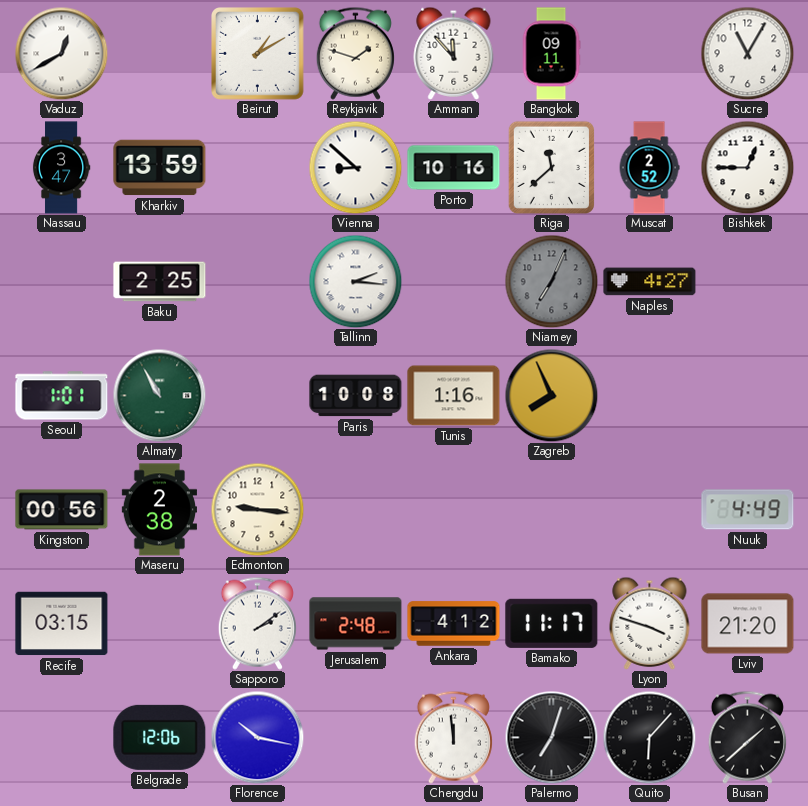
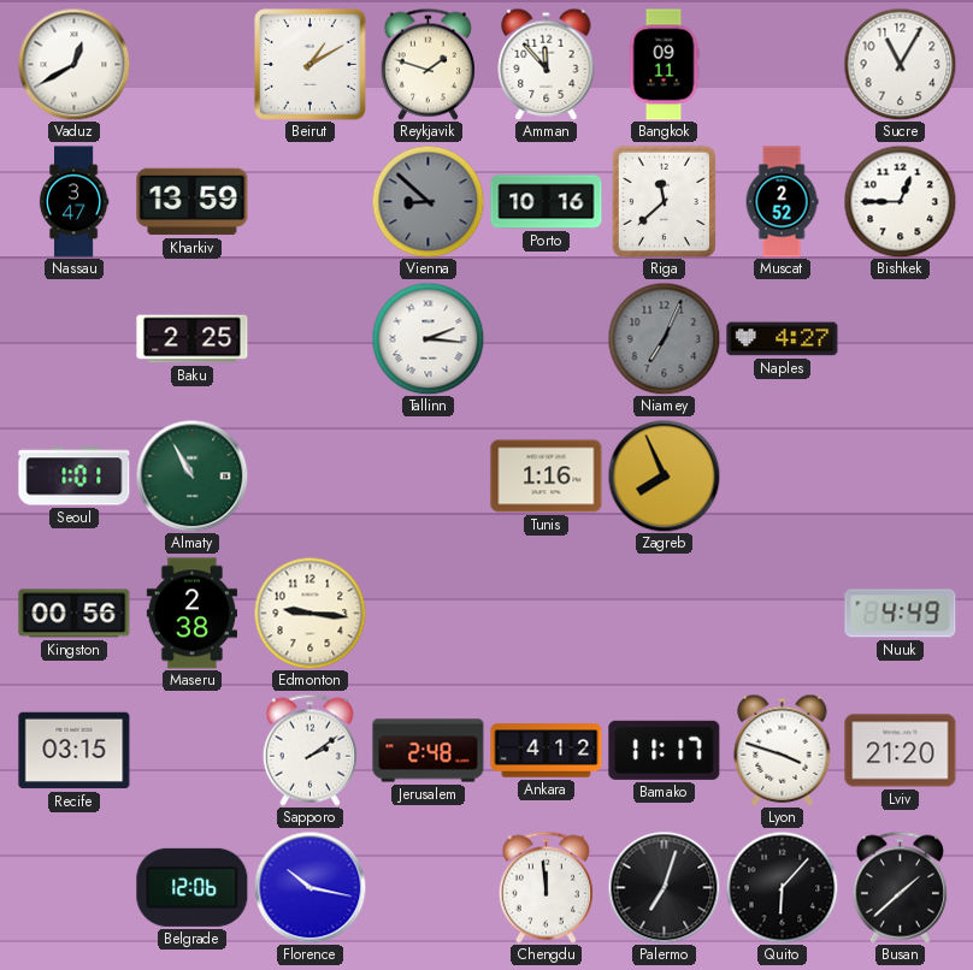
Vienna dial: white -> grey
Paris: 10:08 -> none
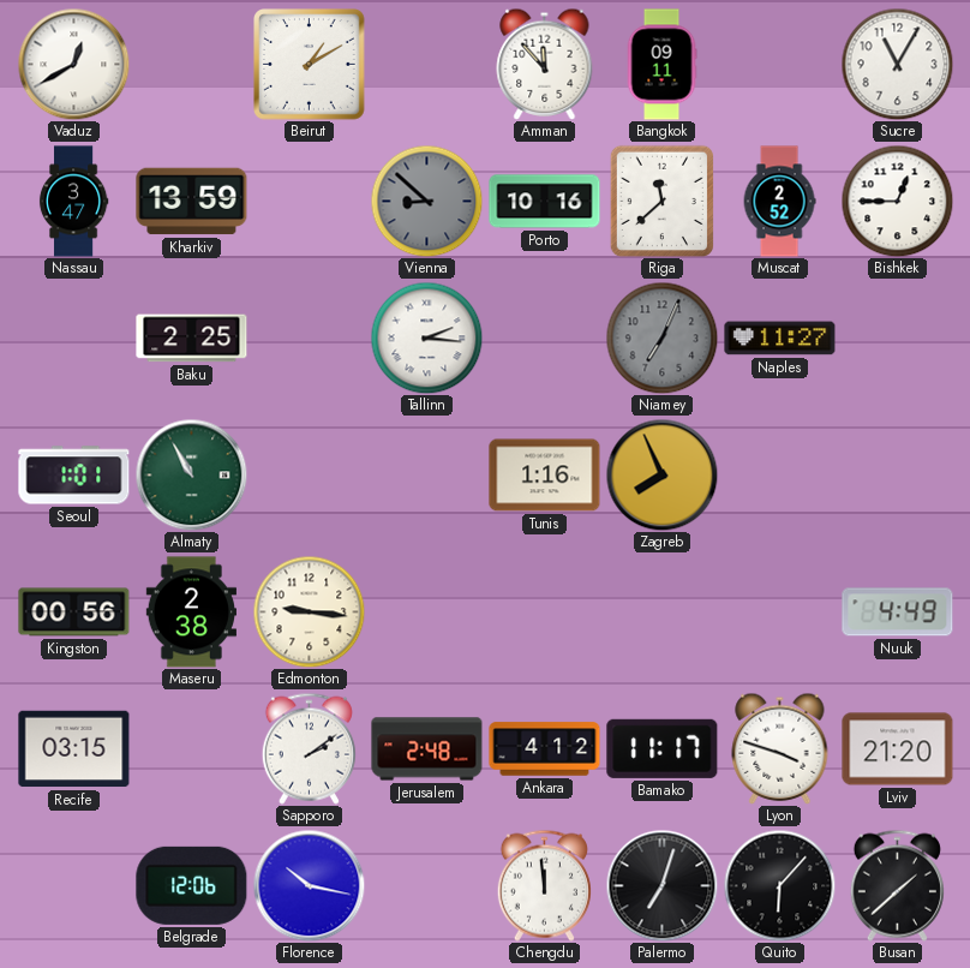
Reykjavik: 1:48 -> none
Naples: 4:27 -> 11:27
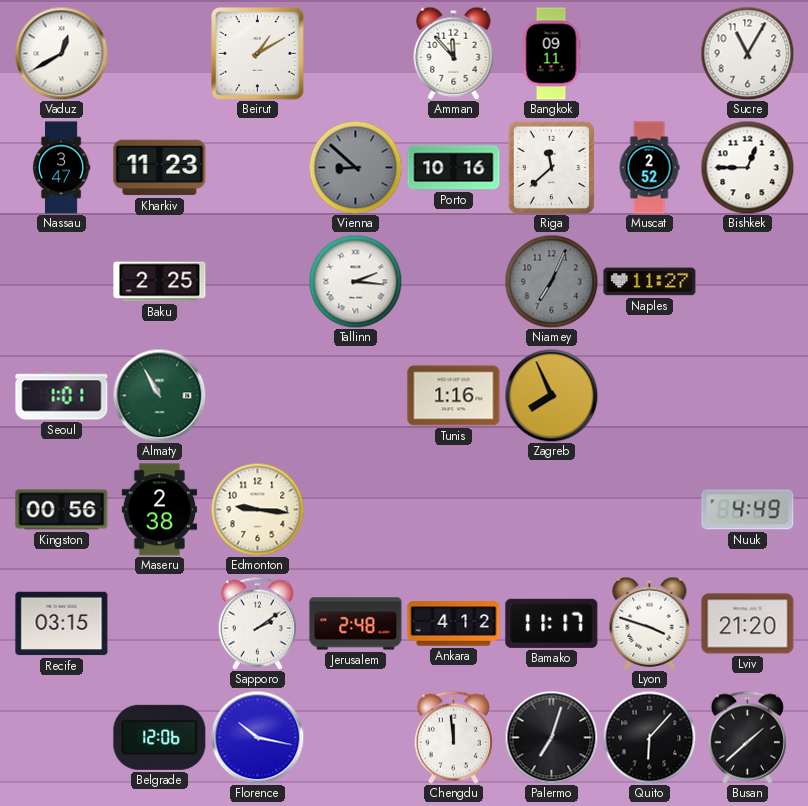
Kharkiv: 13:59 -> 11:23
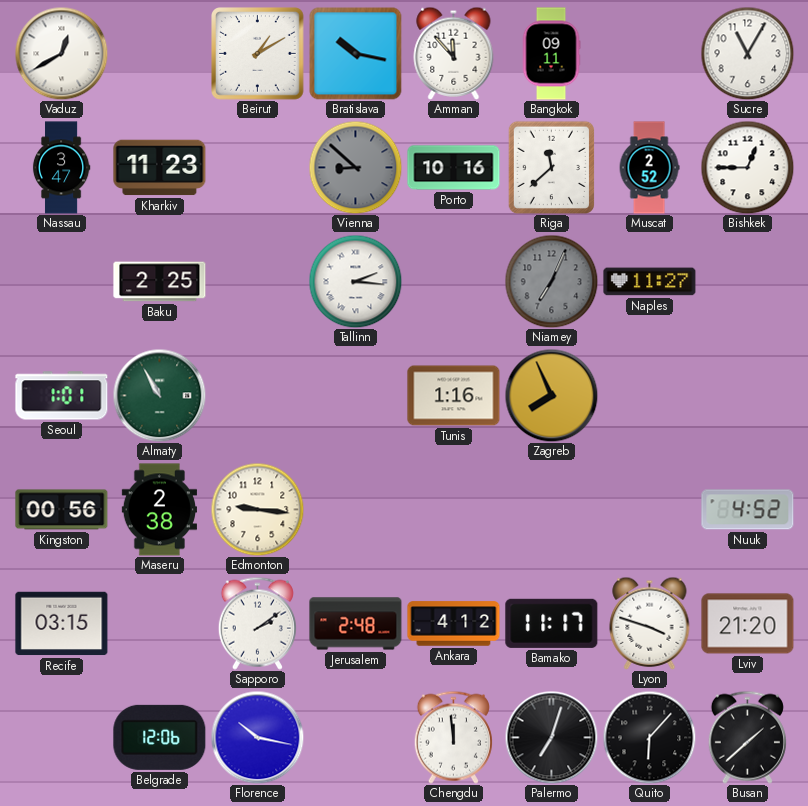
Bratislava: none -> 10:17
Nuuk: 4:49 -> 4:52
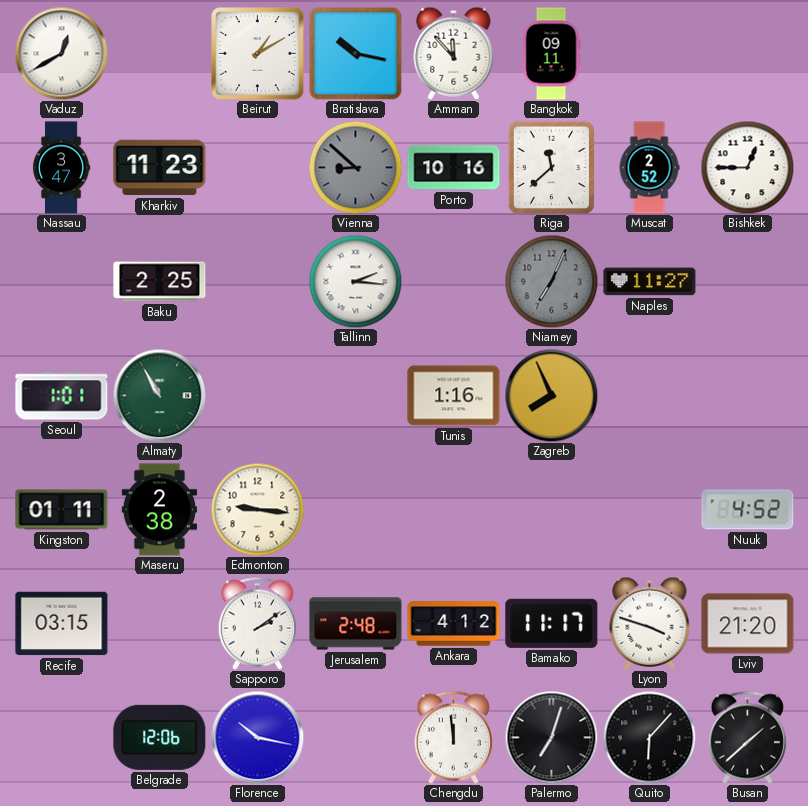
Sucre: 11:05 -> none
Kingston: 00:56 -> 01:11
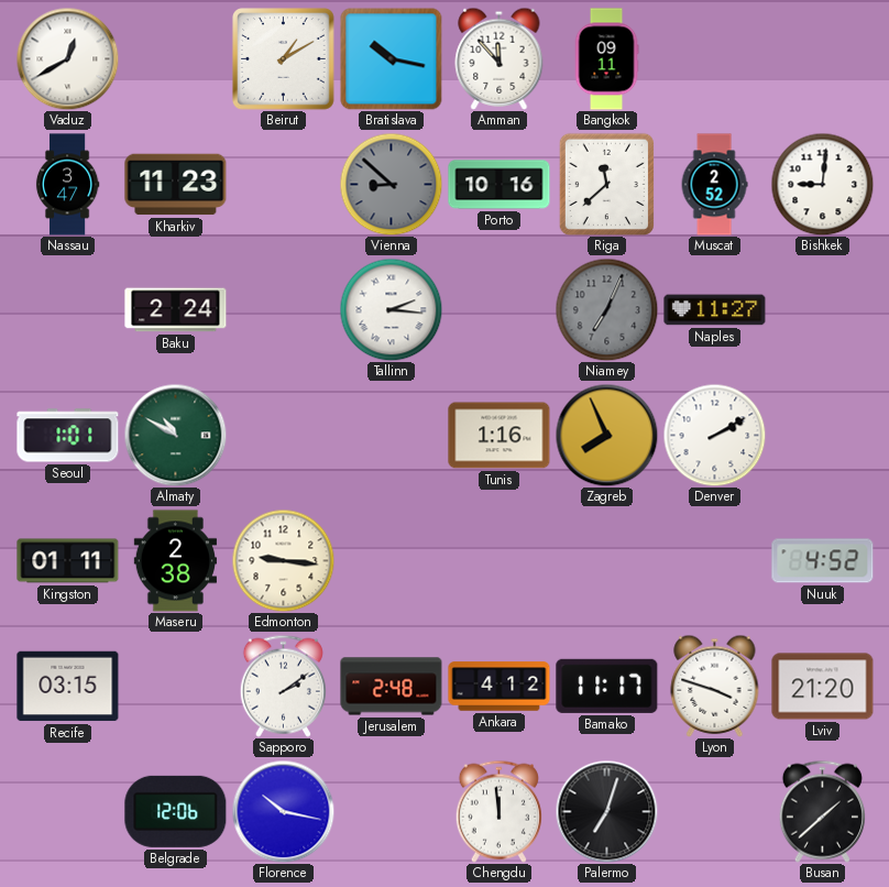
Bishkek: 12:45 -> 9:01
Baku: 2:25 -> 2:24
Almaty: 10:55 -> 10:50
Denver: none -> 2:10
Quito: 6:07 -> none
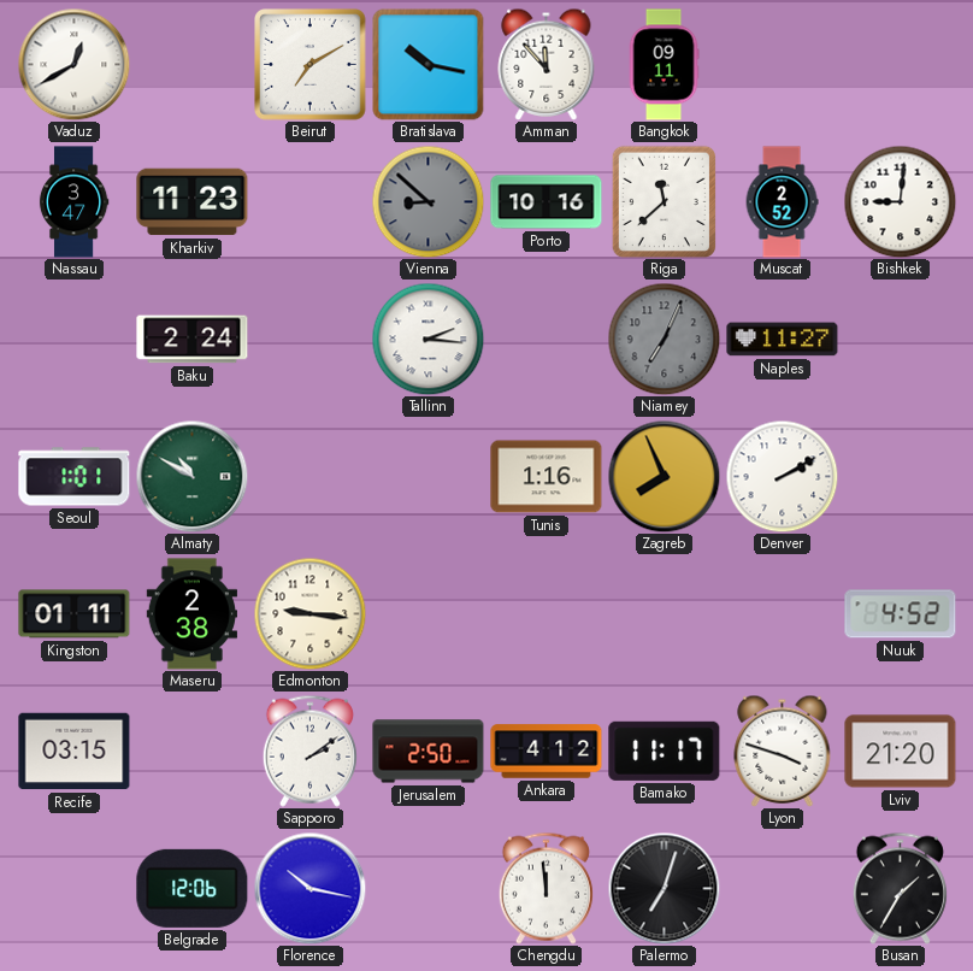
Beirut: 1:10 -> 7:10
Jerusalem: 2:48 -> 2:50
Busan: 1:38 -> 1:35
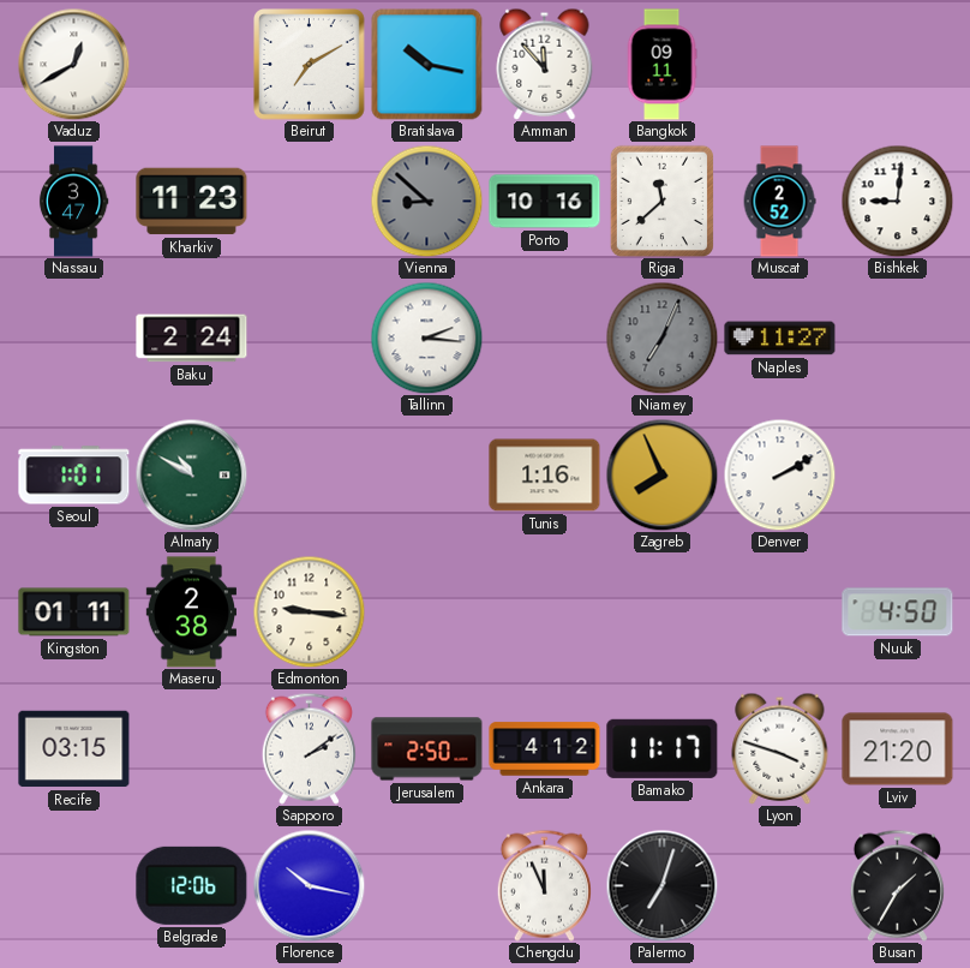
Nuuk: 4:52 -> 4:50
Chengdu: 11:59 -> 11:56
